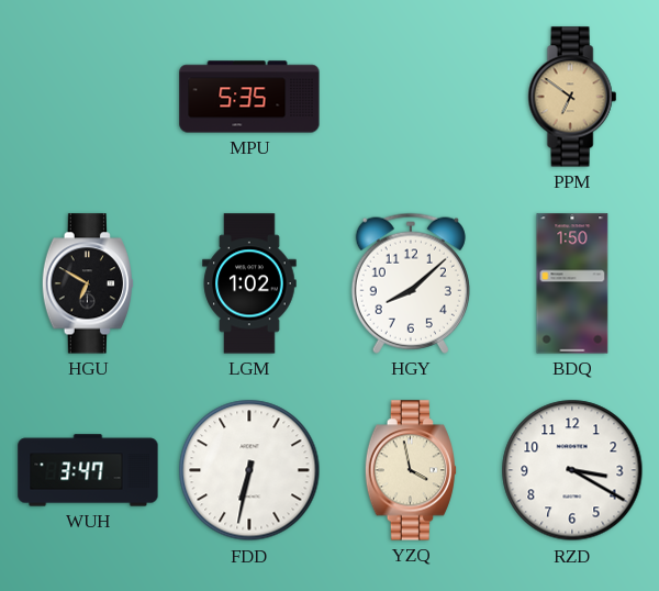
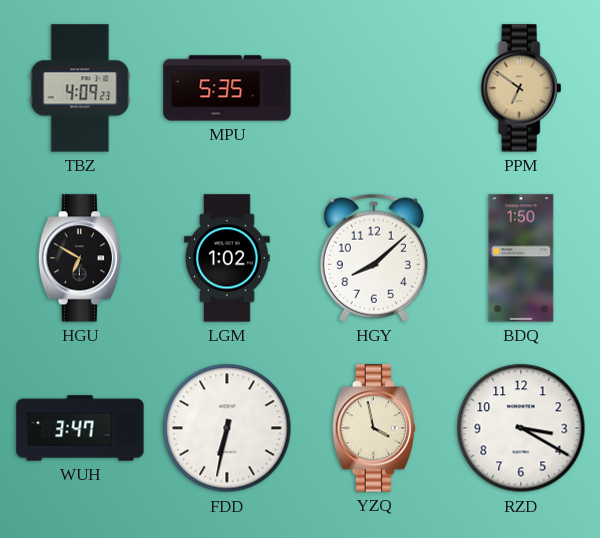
TBZ: none -> 4:09
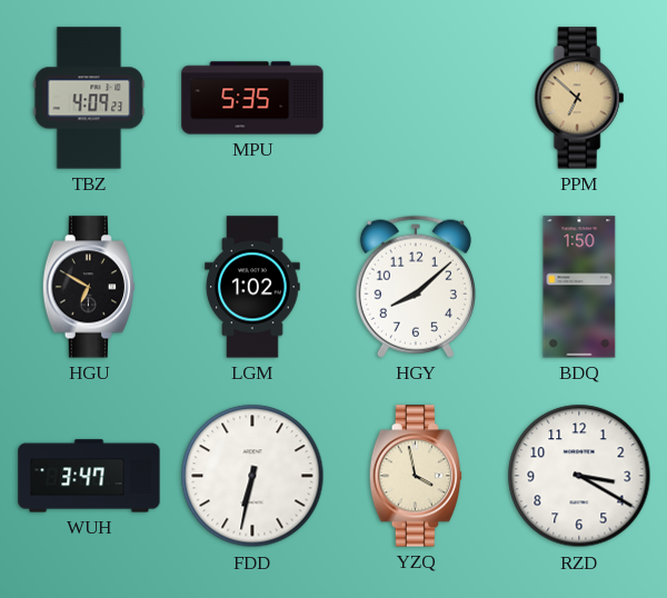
PPM: 6:51 -> 6:52
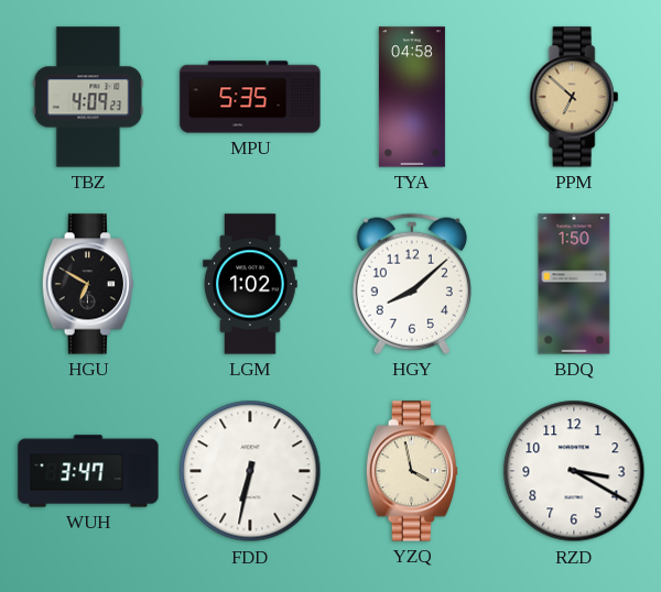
TYA: none -> 04:58
